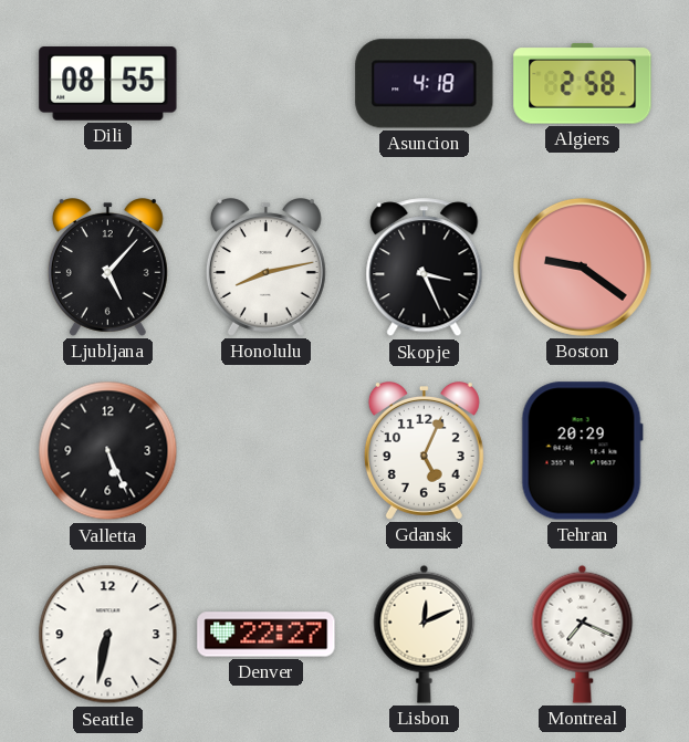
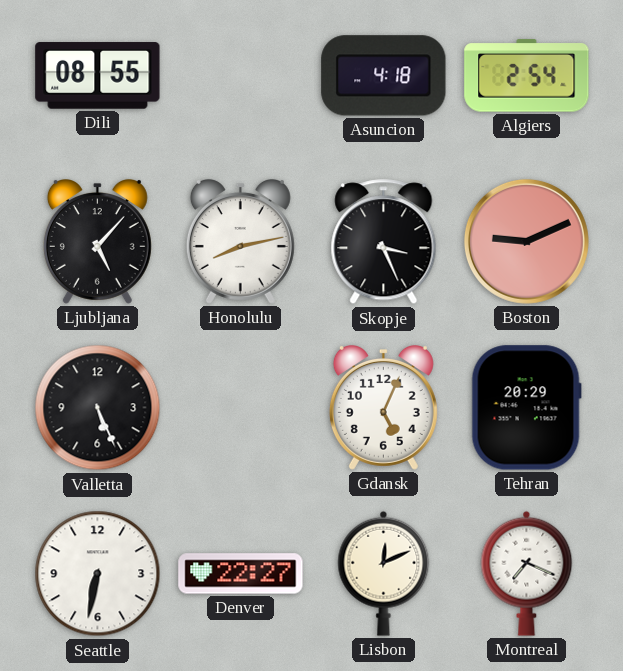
Algiers: 2:58 -> 2:54
Boston: 9:21 -> 9:11
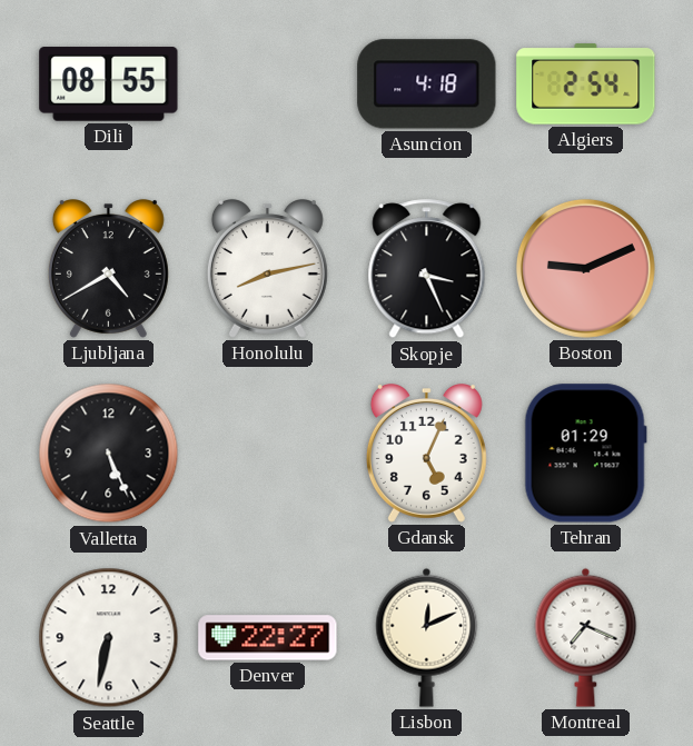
Ljubljana: 5:07 -> 4:40
Tehran: 20:29 -> 01:29
